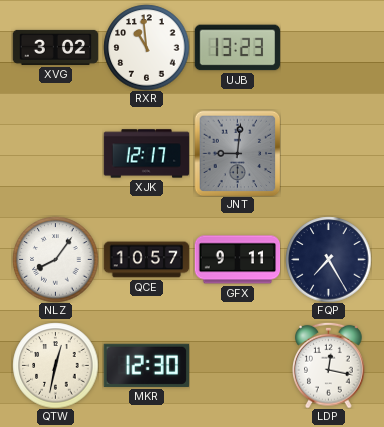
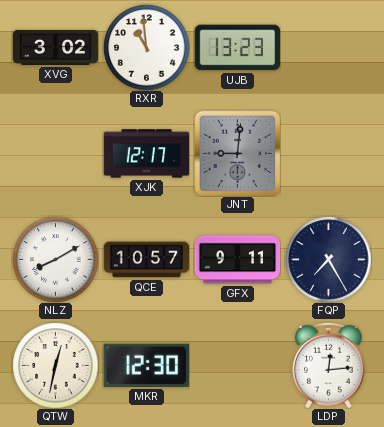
NLZ: 8:06 -> 8:10
LDP: 12:17 -> 12:14
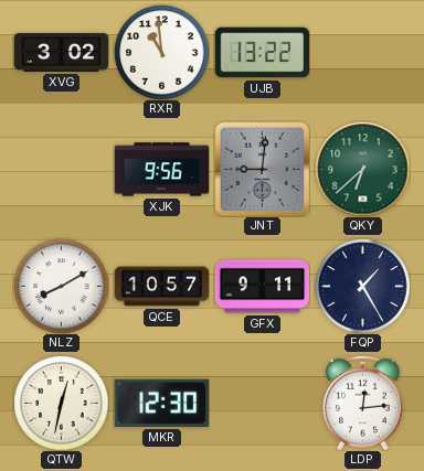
UJB: 13:23 -> 13:22
XJK: 12:17 -> 9:56
QKY: none -> 6:38
FQP: 7:25 -> 1:25
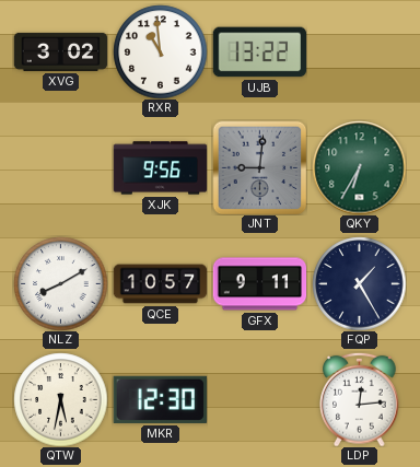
QKY: 6:38 -> 6:35
QTW: 12:32 -> 5:32
